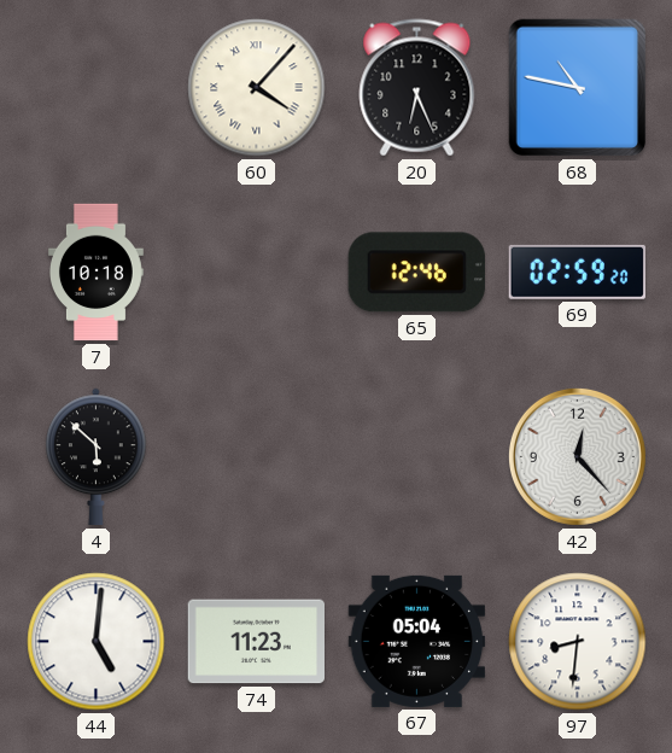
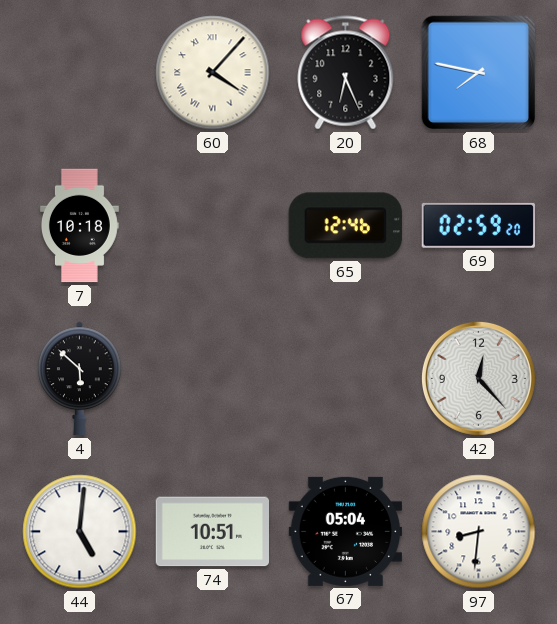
68: 10:47 -> 7:47
74: 11:23 -> 10:51
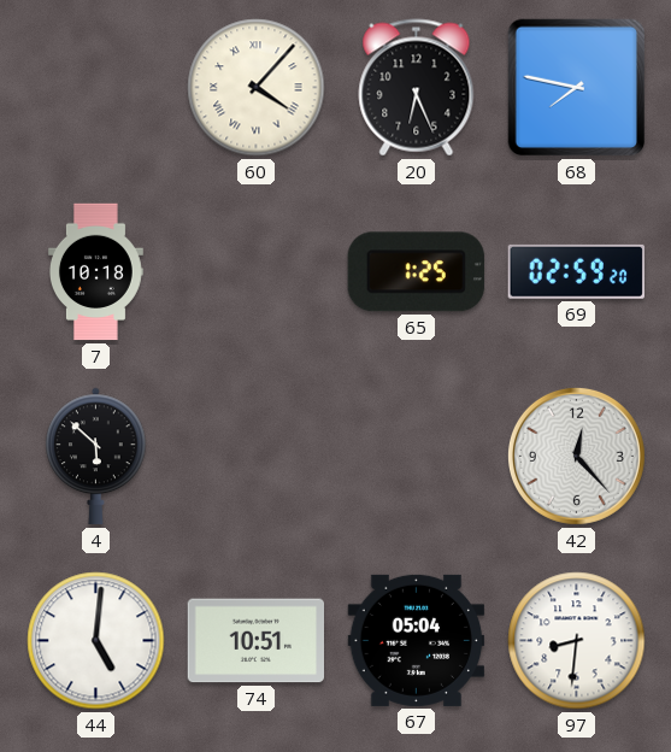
65: 12:46 -> 1:25
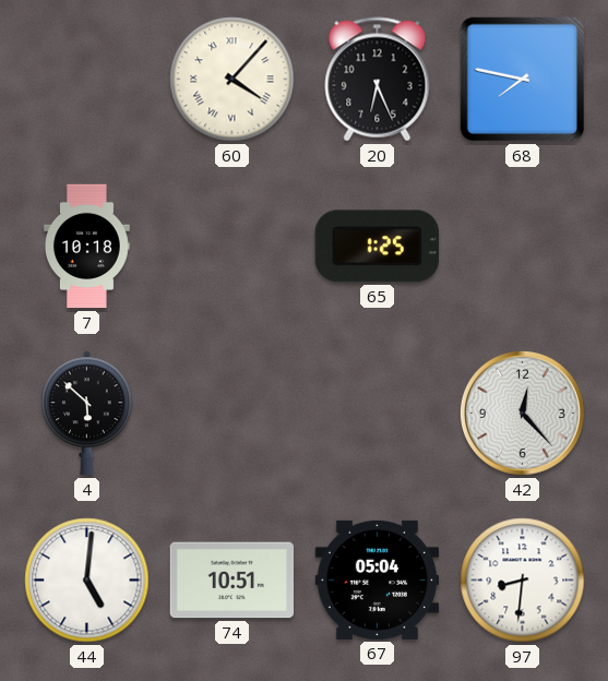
69: 02:59 -> none
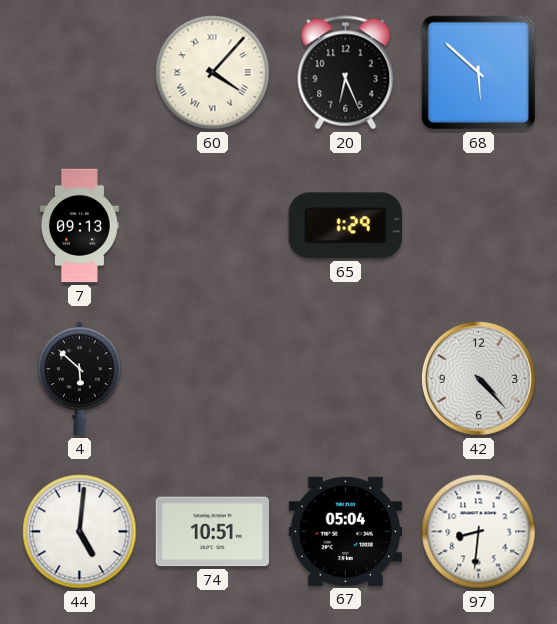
68: 7:47 -> 5:52
7: 10:18 -> 09:13
65: 1:25 -> 1:29
42: 12:23 -> 4:23
